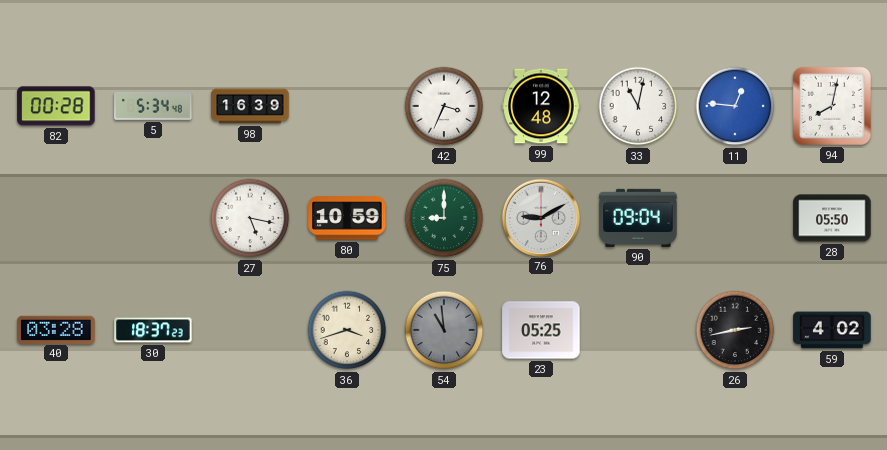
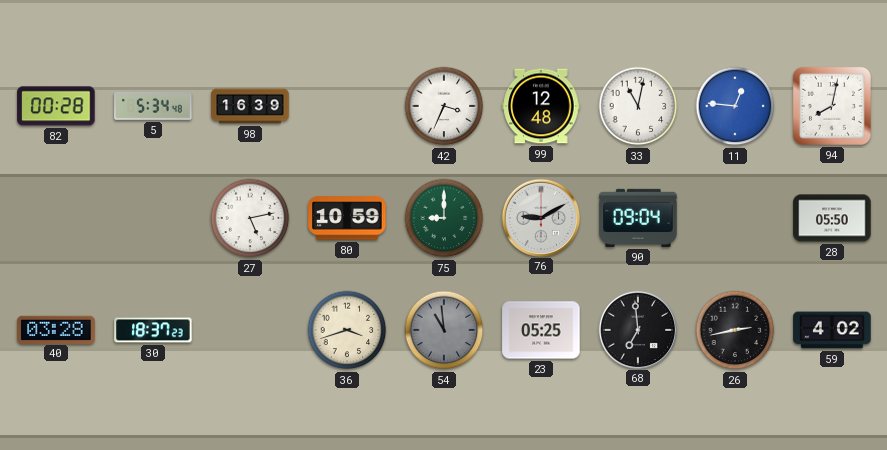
27: 5:17 -> 5:13
68: none -> 6:59
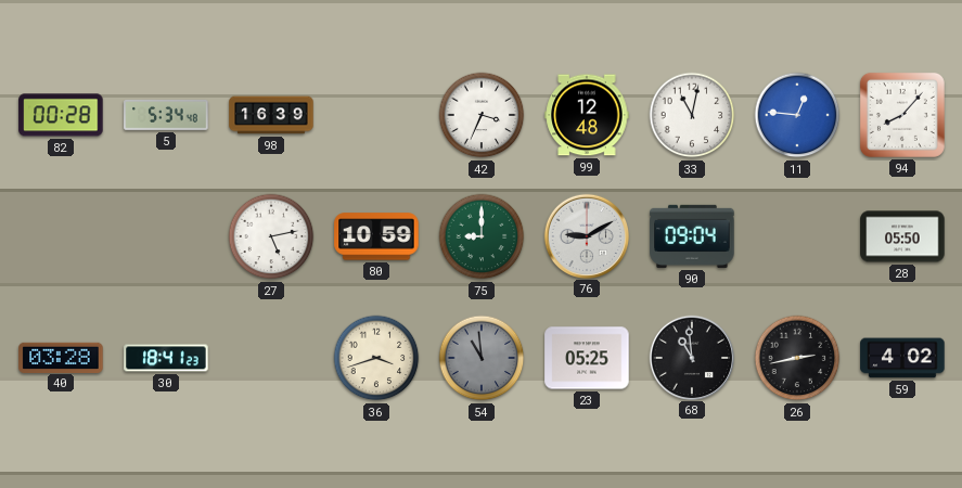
94: 8:02 -> 8:07
30: 18:37 -> 18:41
68: 6:59 -> 10:59
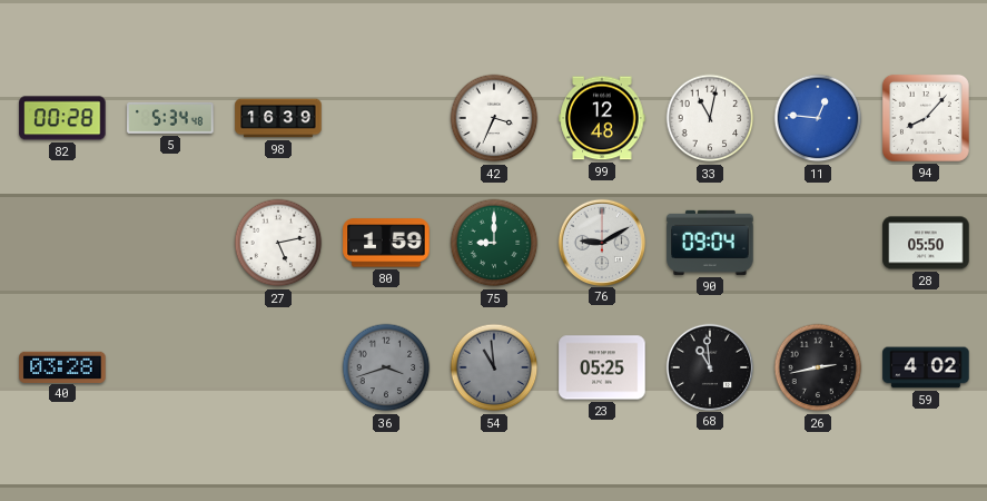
80: 10:59 -> 1:59
30: 18:41 -> none
36 dial: cream -> grey
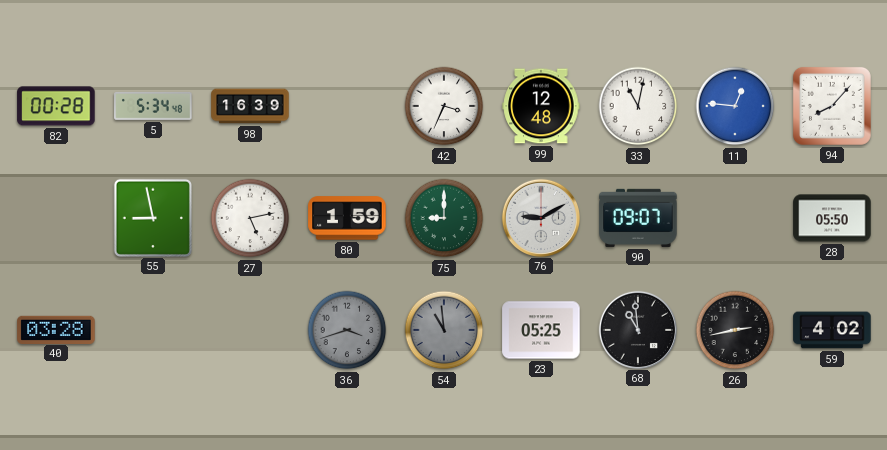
55: none -> 8:58
90: 09:04 -> 09:07
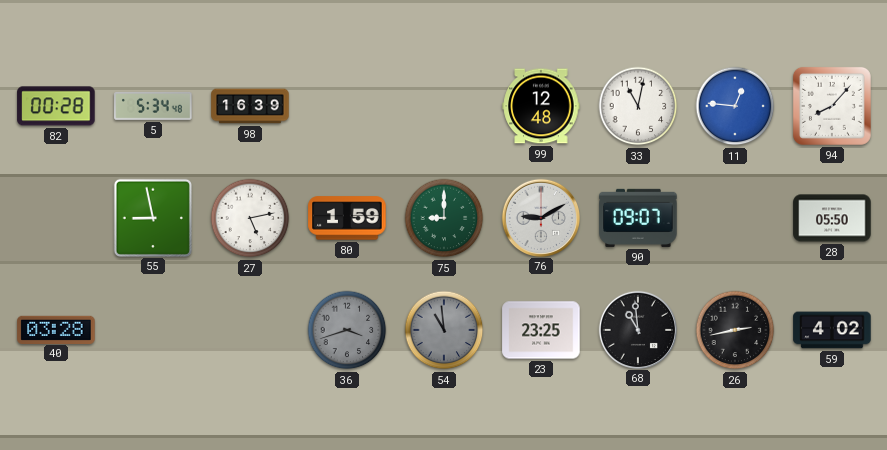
42: 3:34 -> none
23: 05:25 -> 23:25
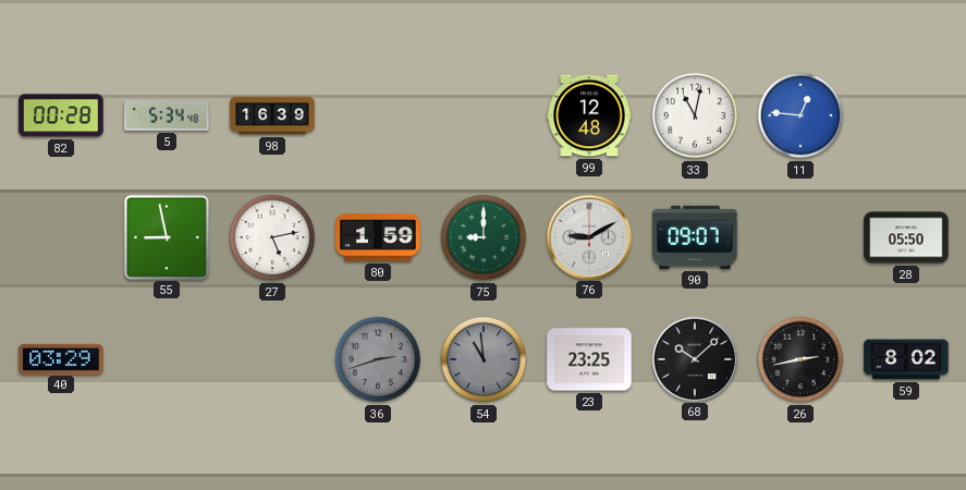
94: 8:07 -> none
40: 03:28 -> 03:29
36: 3:42 -> 2:42
68: 10:59 -> 10:08
59: 4:02 -> 8:02
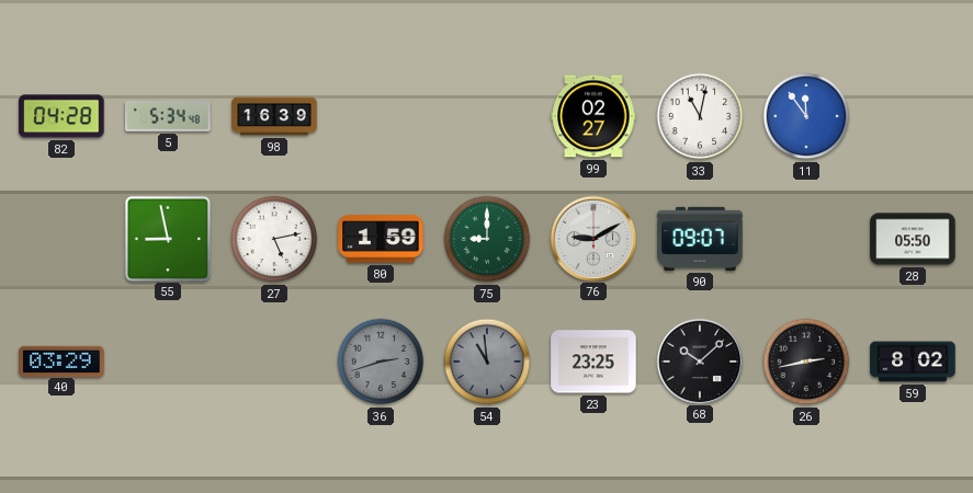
82: 00:28 -> 04:28
99: 12:48 -> 02:27
11: 12:46 -> 11:54
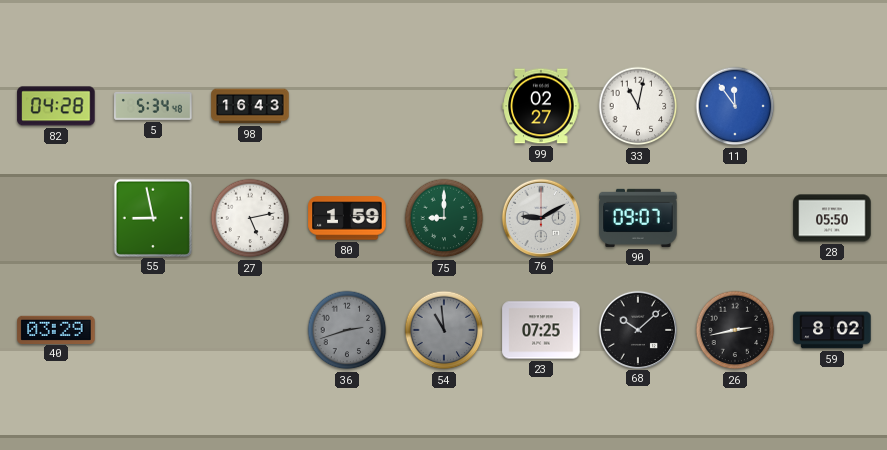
98: 16:39 -> 16:43
23: 23:25 -> 07:25
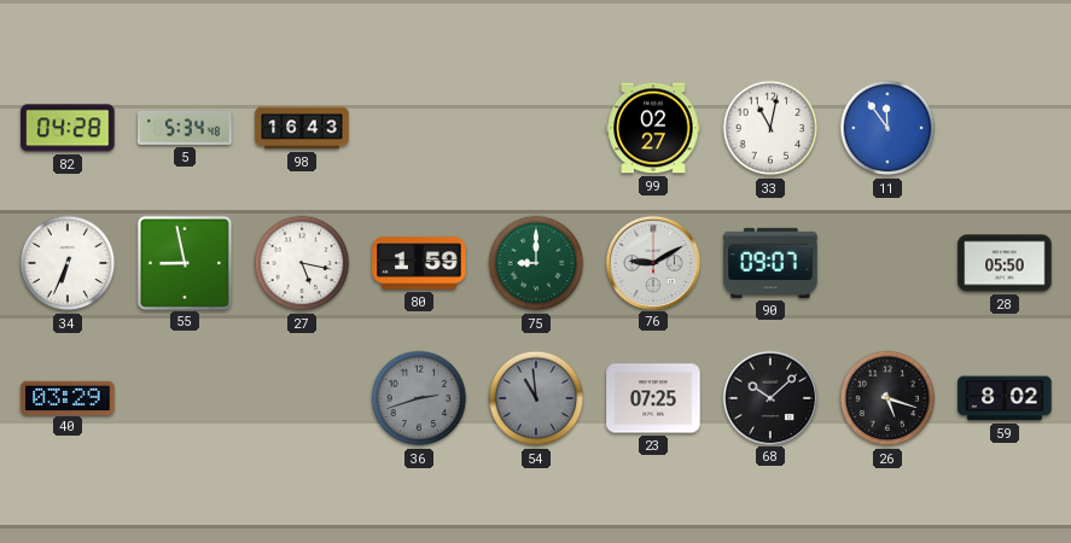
34: none -> 6:34
27: 5:13 -> 5:17
26: 2:43 -> 5:18
